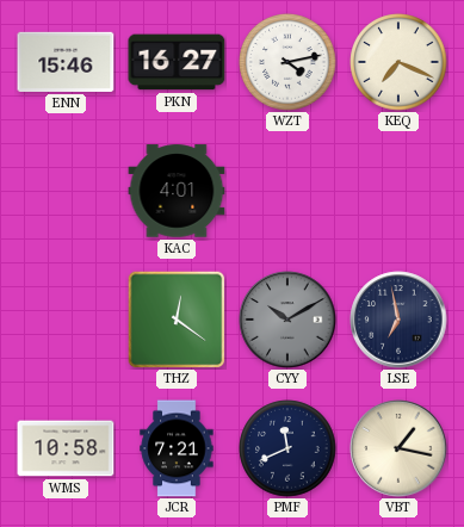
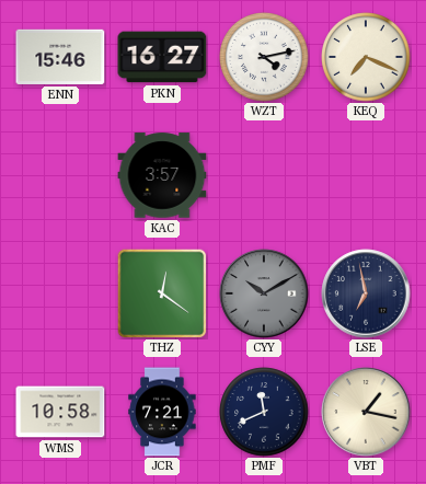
KAC: 4:01 -> 3:57
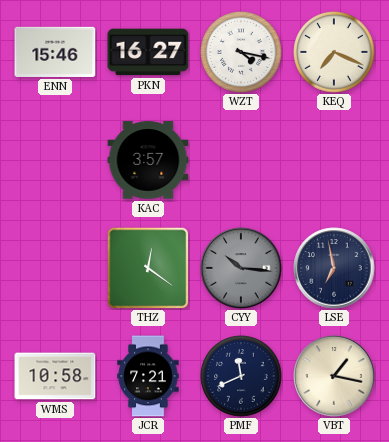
WZT: 4:13 -> 4:17
CYY: 10:10 -> 10:16
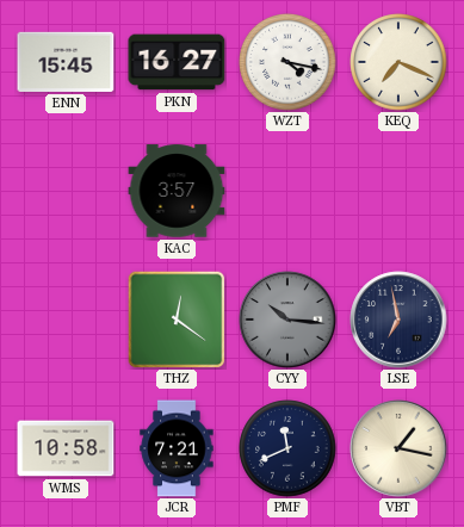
ENN: 15:46 -> 15:45
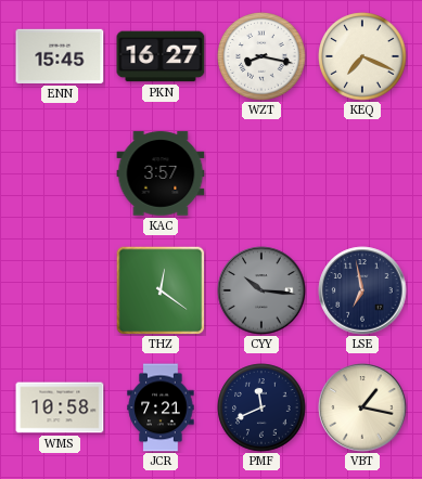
WZT: 4:17 -> 8:17
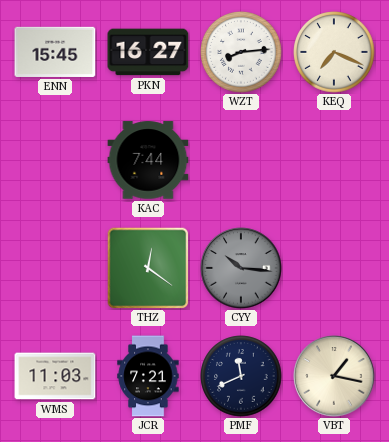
WZT: 8:17 -> 8:14
KAC: 3:57 -> 7:44
LSE: 6:58 -> none
WMS: 10:58 -> 11:03
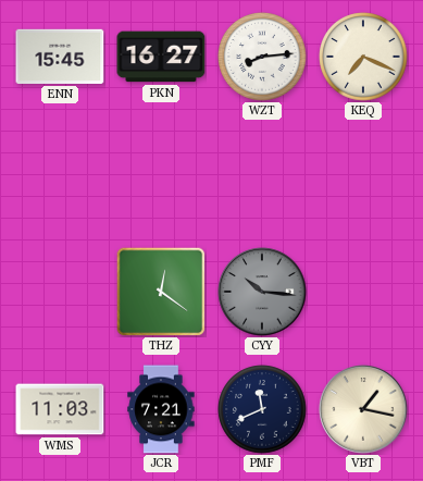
KAC: 7:44 -> none
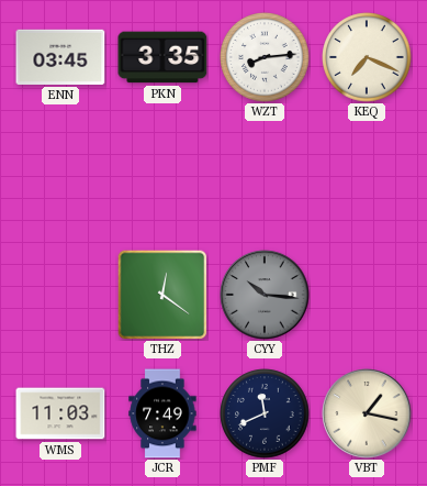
ENN: 15:45 -> 03:45
PKN: 16:27 -> 3:35
JCR: 7:21 -> 7:49
